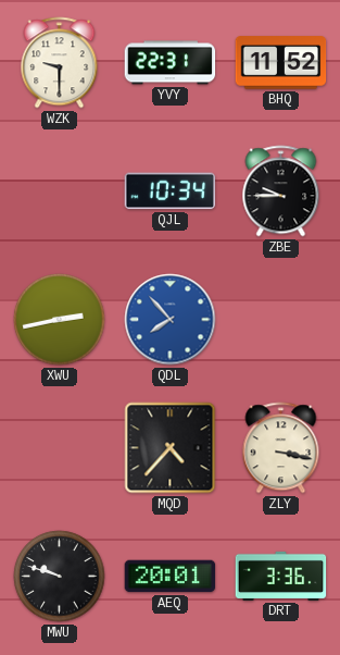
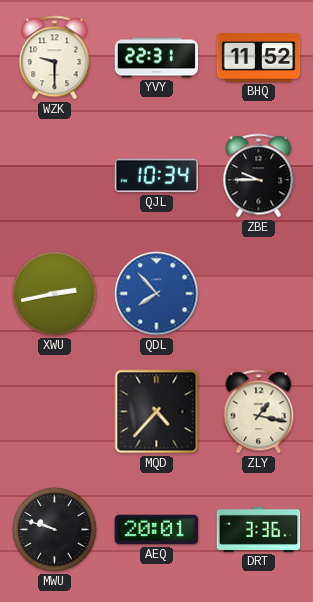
ZLY: 3:17 -> 1:17
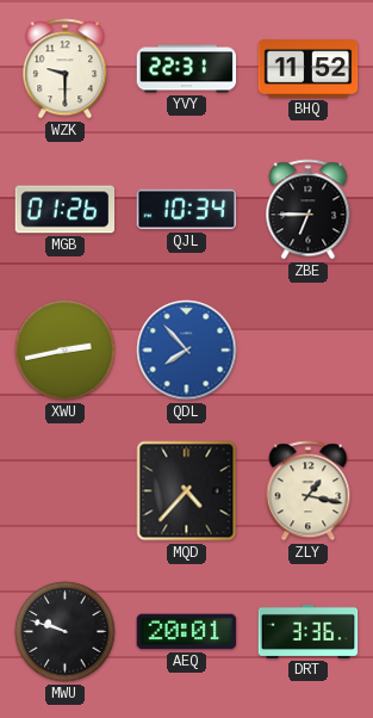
MGB: none -> 01:26
ZBE: 9:45 -> 6:45
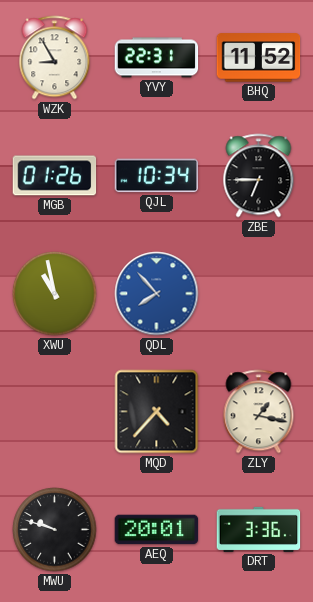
WZK: 9:30 -> 8:55
XWU: 2:43 -> 10:58
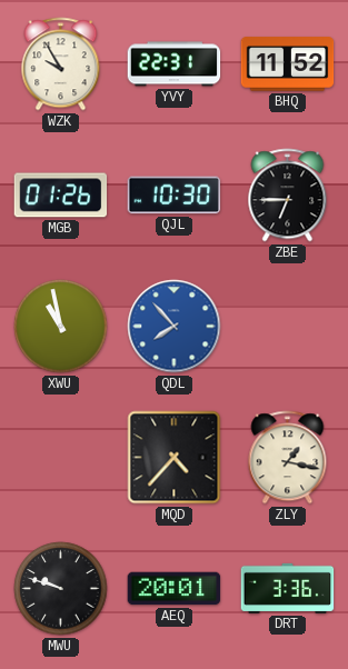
WZK: 8:55 -> 9:55
QJL: 10:34 -> 10:30
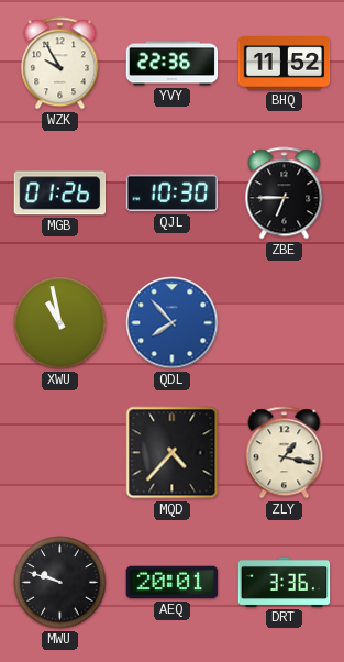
YVY: 22:31 -> 22:36
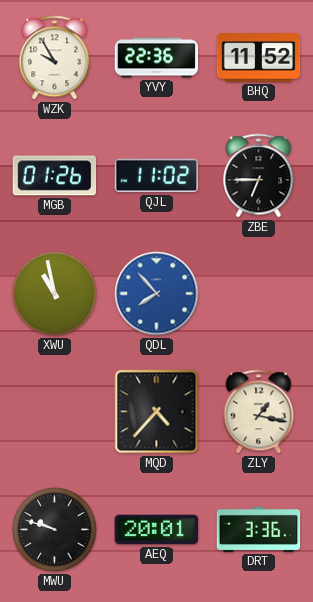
QJL: 10:30 -> 11:02
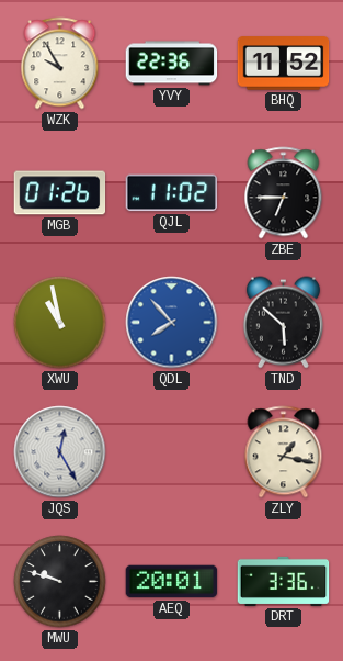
TND: none -> 5:52
JQS: none -> 12:25
MQD: 4:37 -> none
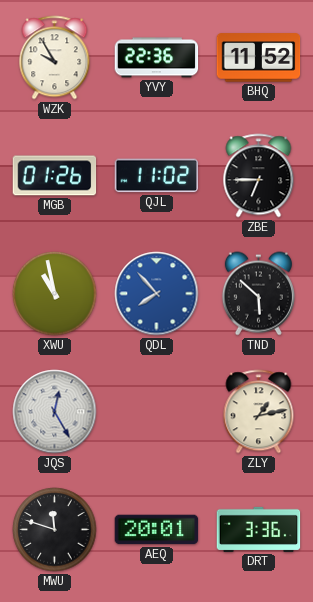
ZLY: 1:17 -> 1:13
MWU: 9:48 -> 11:48
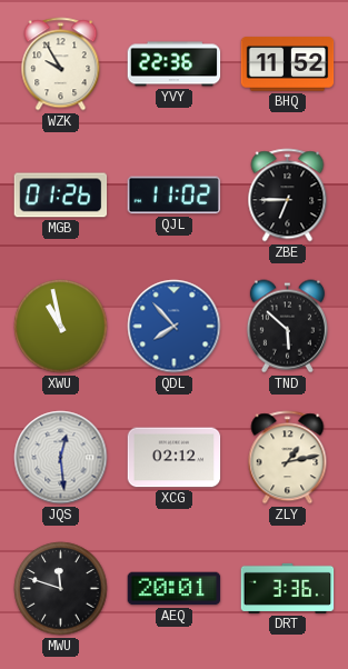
JQS: 12:25 -> 12:29
XCG: none -> 02:12
